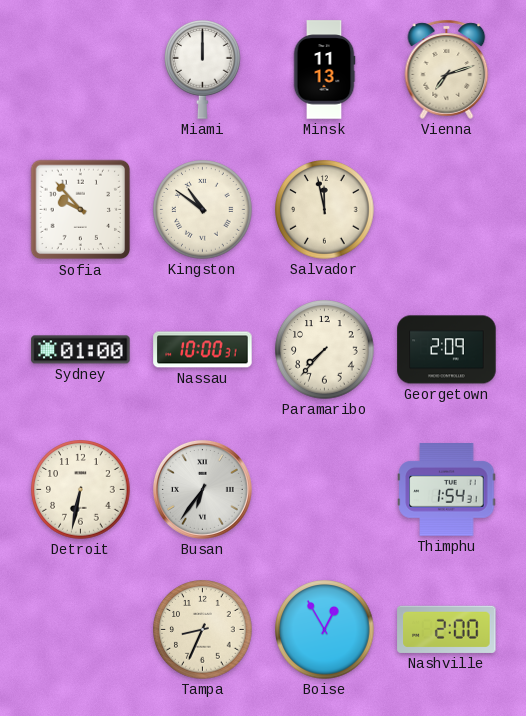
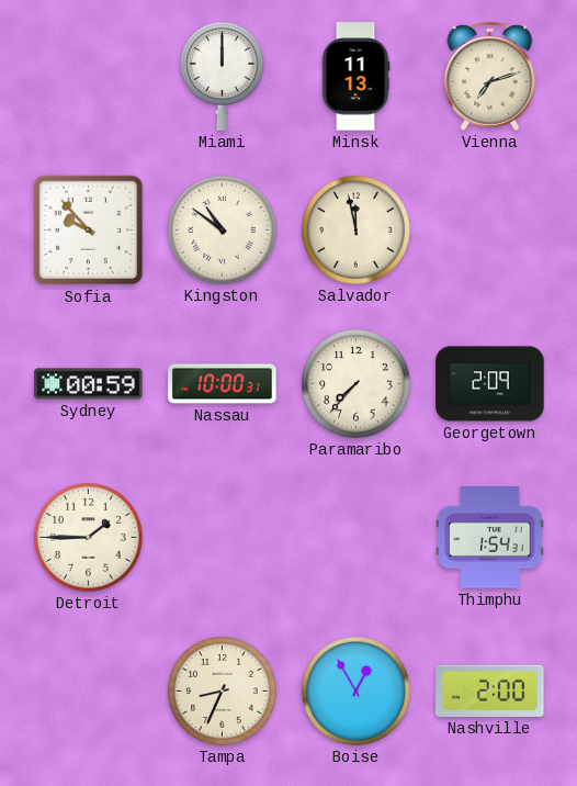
Sydney: 01:00 -> 00:59
Detroit: 6:32 -> 1:45
Busan: 6:36 -> none
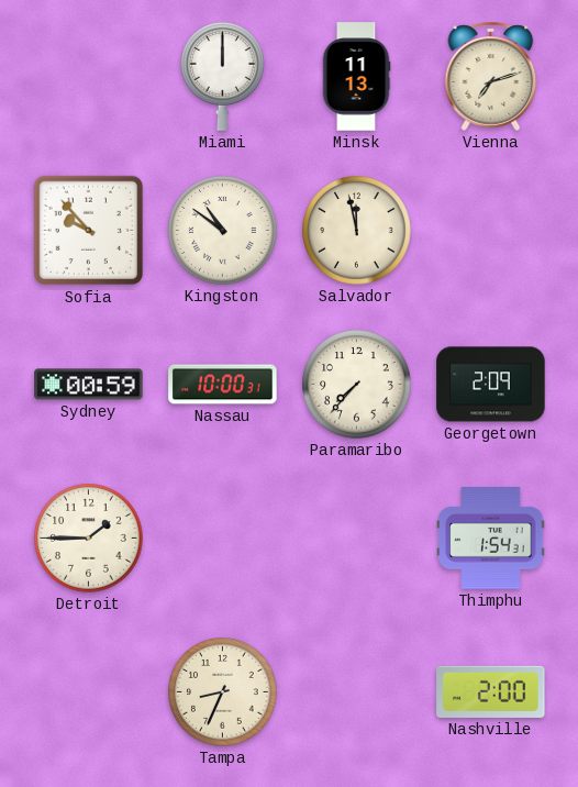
Boise: 12:55 -> none
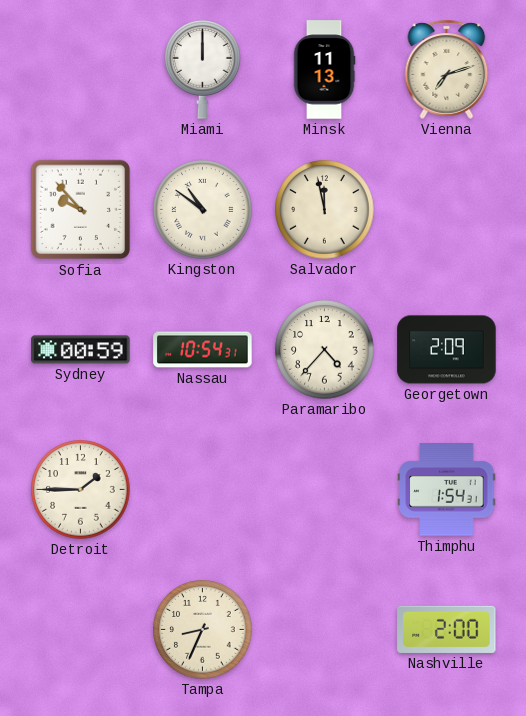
Nassau: 10:00 -> 10:54
Paramaribo: 7:37 -> 4:37
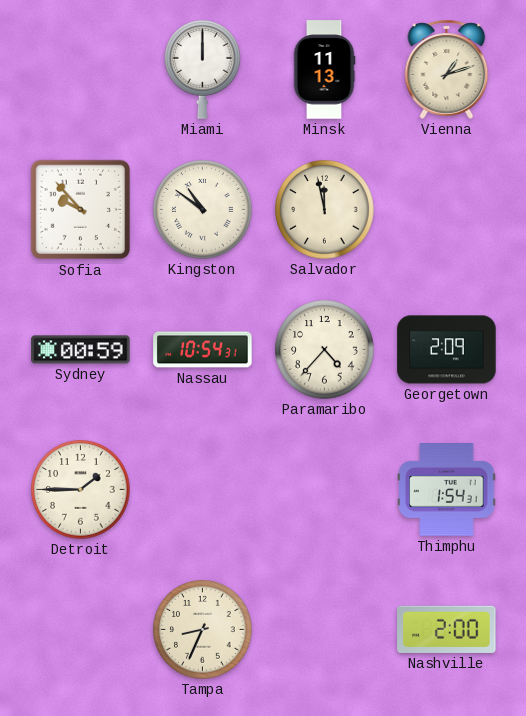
Vienna: 7:12 -> 1:12
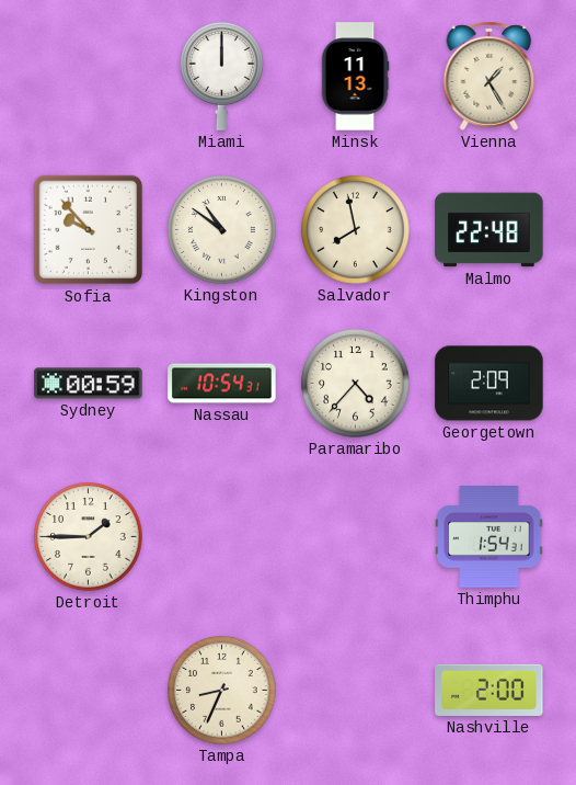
Vienna: 1:12 -> 1:25
Salvador: 11:58 -> 7:58
Malmo: none -> 22:48
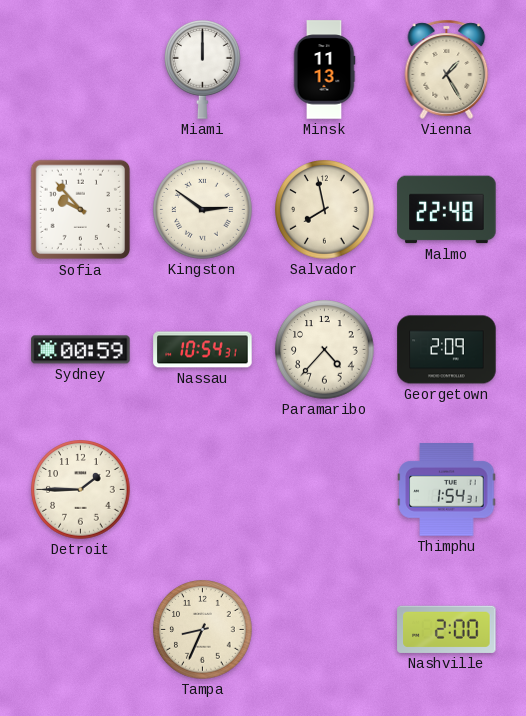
Kingston: 10:51 -> 2:51
